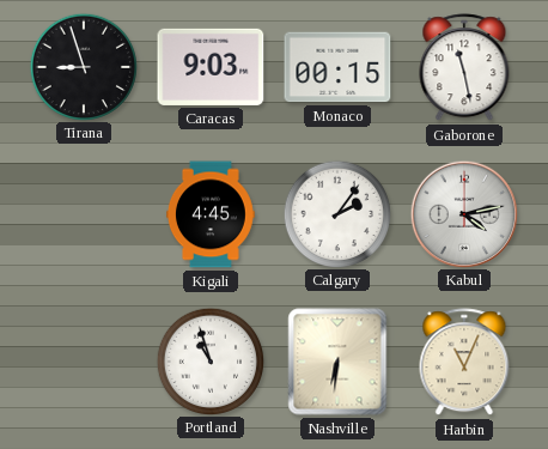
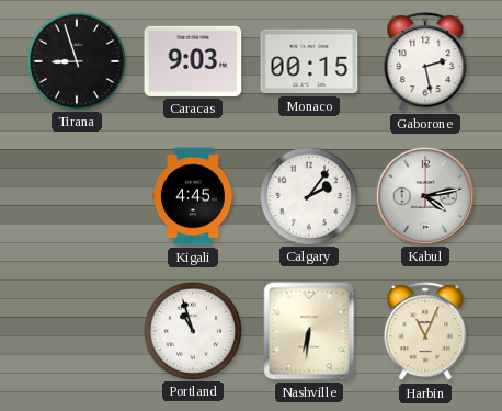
Gaborone: 11:28 -> 2:28
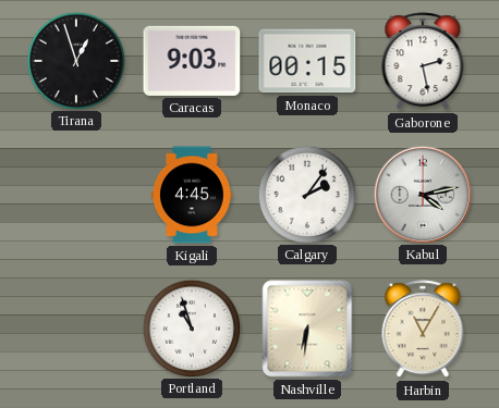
Tirana: 8:57 -> 12:57
Harbin: 11:04 -> 11:05
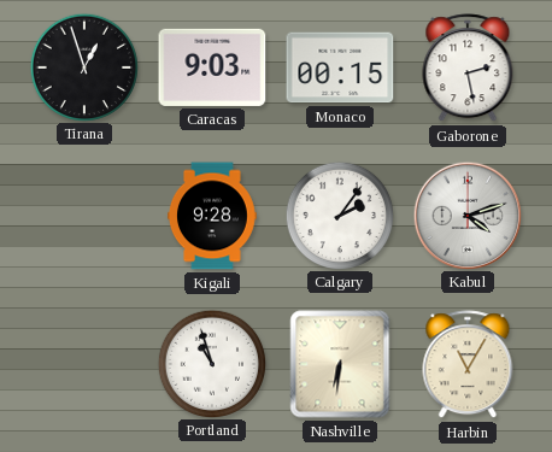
Kigali: 4:45 -> 9:28
Kabul: 4:13 -> 4:12
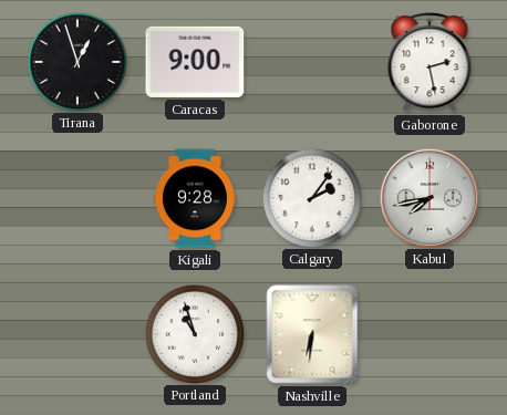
Caracas: 9:03 -> 9:00
Monaco: 00:15 -> none
Kabul: 4:12 -> 7:43
Harbin: 11:05 -> none
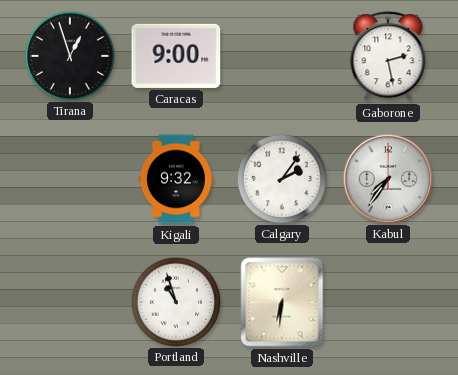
Kigali: 9:28 -> 9:32
Kabul: 7:43 -> 7:36
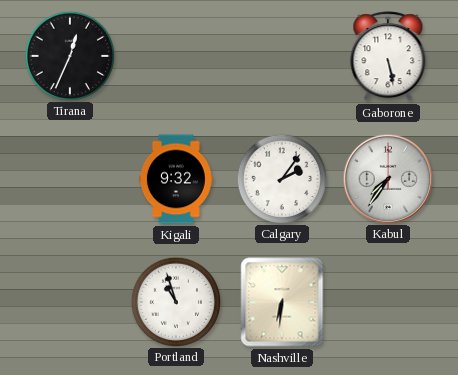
Tirana: 12:57 -> 12:34
Caracas: 9:00 -> none
Gaborone: 2:28 -> 5:28
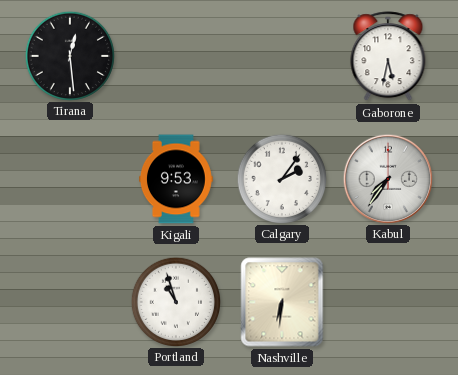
Tirana: 12:34 -> 12:29
Gaborone: 5:28 -> 5:32
Kigali: 9:32 -> 9:53
